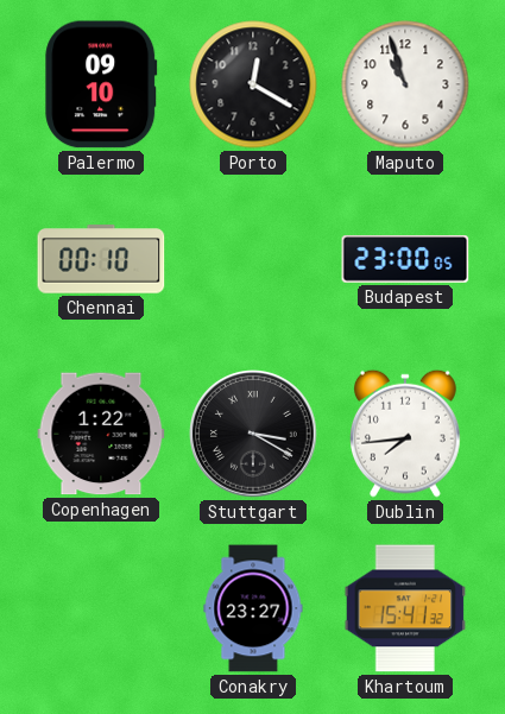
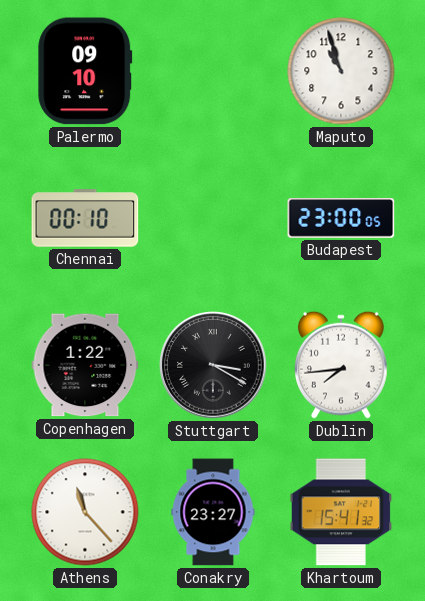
Porto: 12:20 -> none
Athens: none -> 11:23
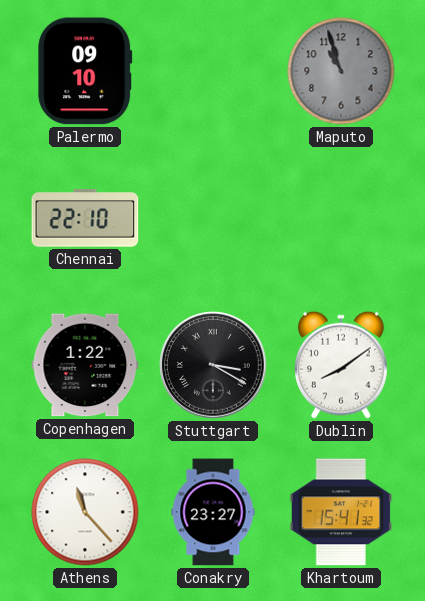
Maputo dial: white -> grey
Chennai: 00:10 -> 22:10
Budapest: 23:00 -> none
Dublin: 7:44 -> 8:09
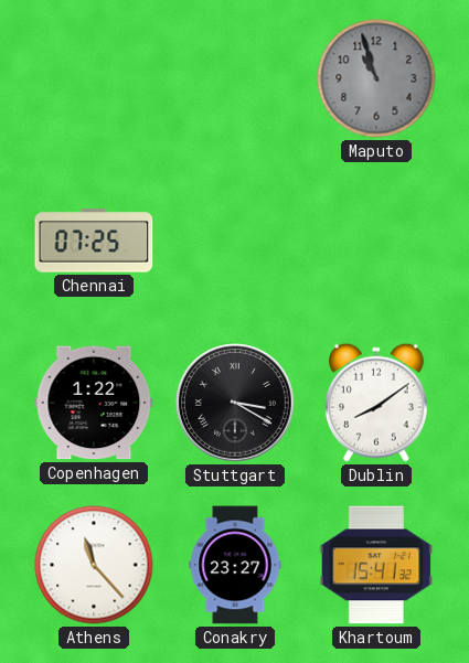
Palermo: 09:10 -> none
Chennai: 22:10 -> 07:25
